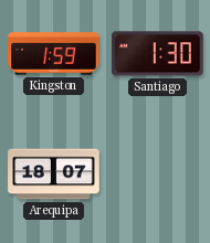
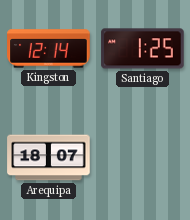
Kingston: 1:59 -> 12:14
Santiago: 1:30 -> 1:25
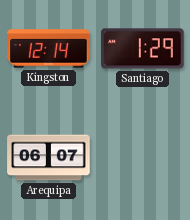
Santiago: 1:25 -> 1:29
Arequipa: 18:07 -> 06:07
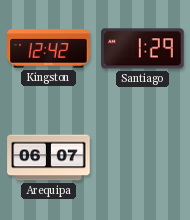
Kingston: 12:14 -> 12:42
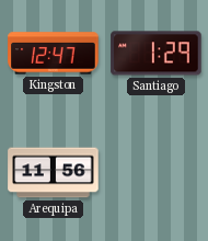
Kingston: 12:42 -> 12:47
Arequipa: 06:07 -> 11:56
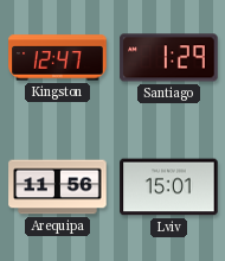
Lviv: none -> 15:01
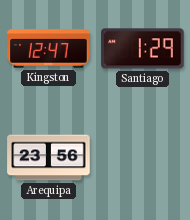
Arequipa: 11:56 -> 23:56
Lviv: 15:01 -> none
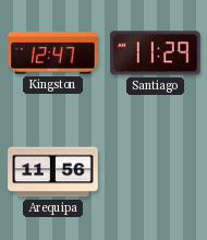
Santiago: 1:29 -> 11:29
Arequipa: 23:56 -> 11:56
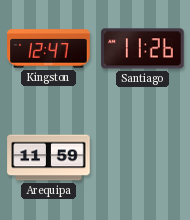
Santiago: 11:29 -> 11:26
Arequipa: 11:56 -> 11:59
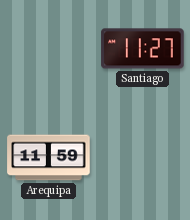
Kingston: 12:47 -> none
Santiago: 11:26 -> 11:27
